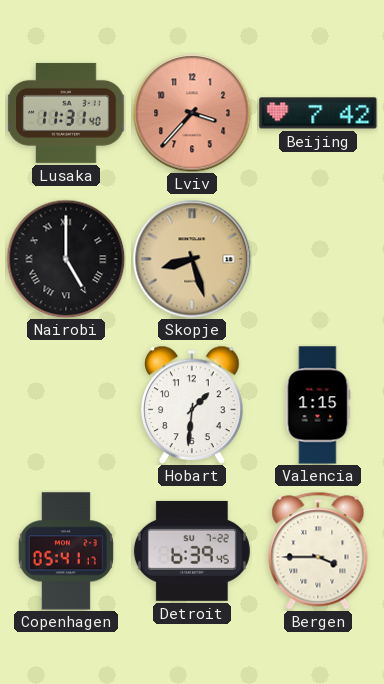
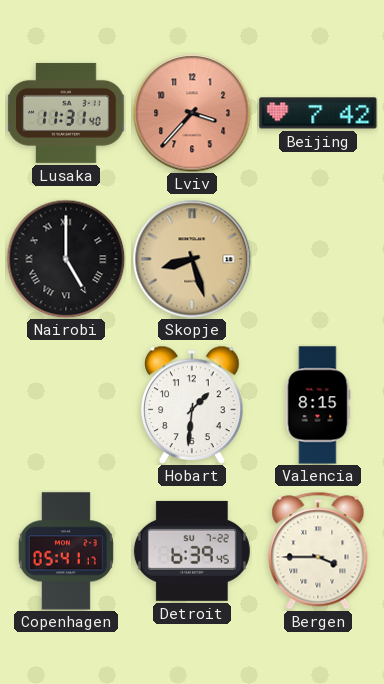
Valencia: 1:15 -> 8:15
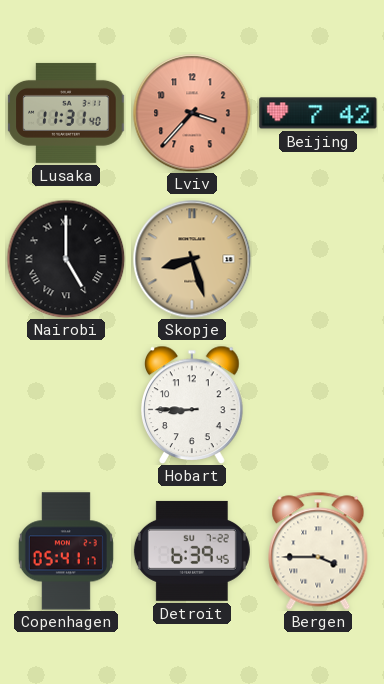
Hobart: 1:31 -> 8:45
Valencia: 8:15 -> none
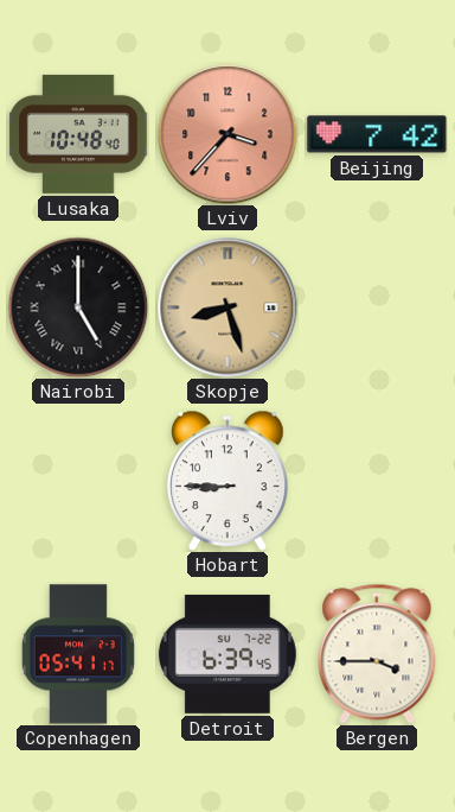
Lusaka: 11:31 -> 10:48
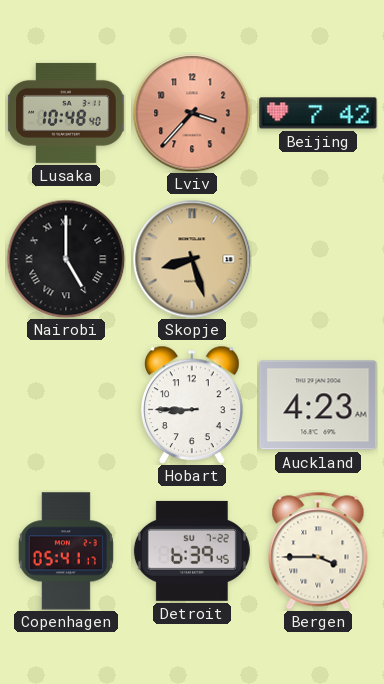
Auckland: none -> 4:23
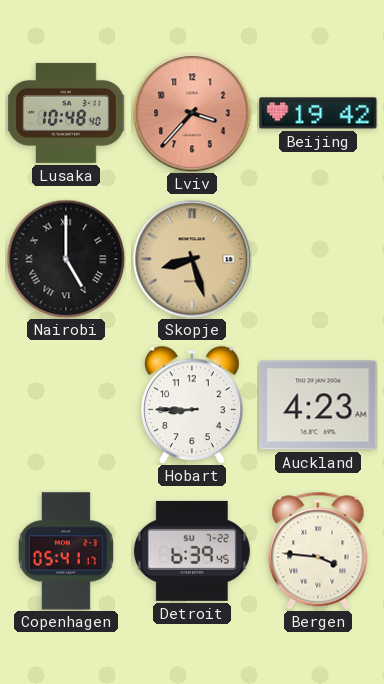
Beijing: 7:42 -> 19:42
Bergen: 3:45 -> 3:46
